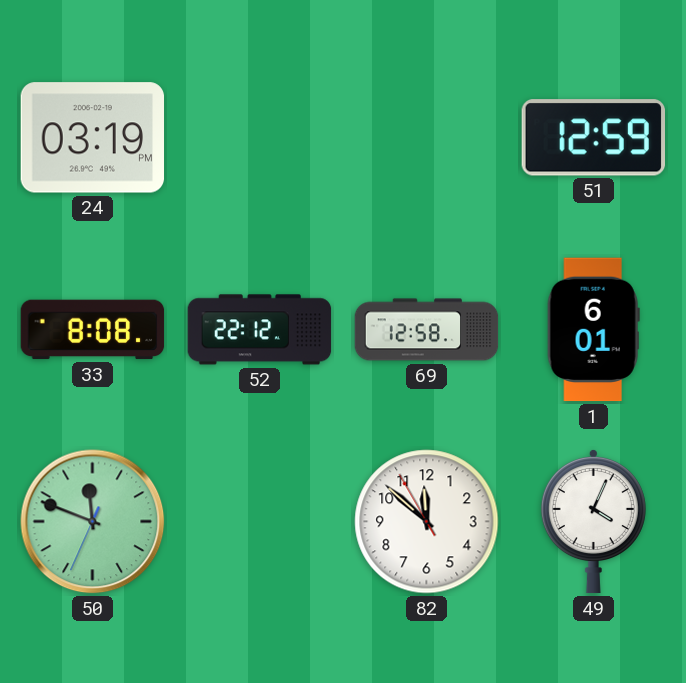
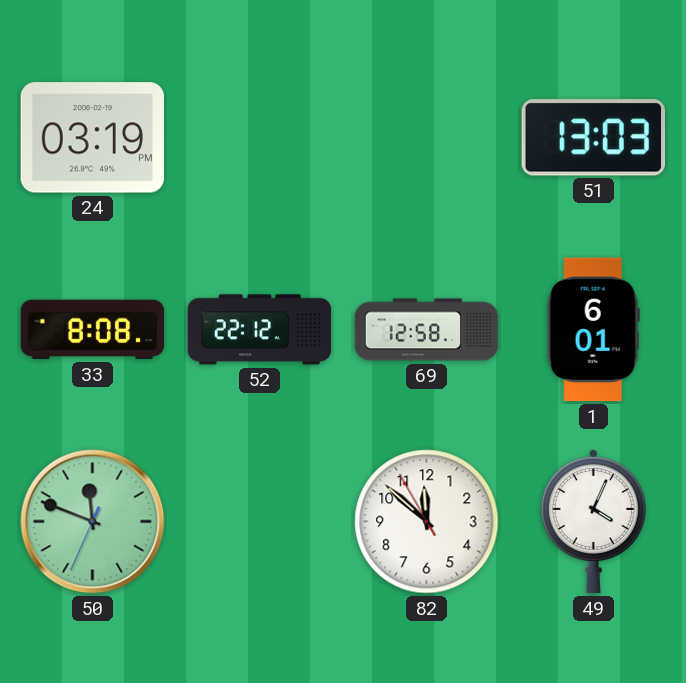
51: 12:59 -> 13:03
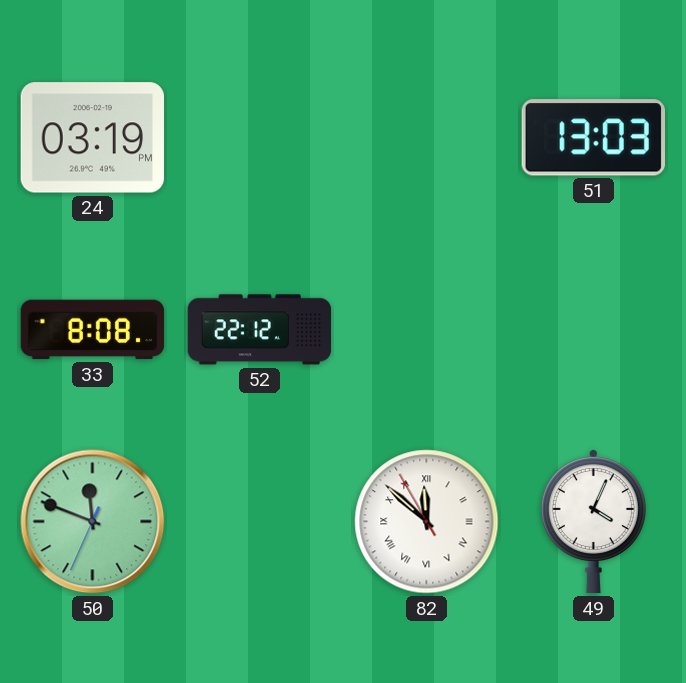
69: 12:58 -> none
1: 6:01 -> none
82 numerals: Arabic -> Roman
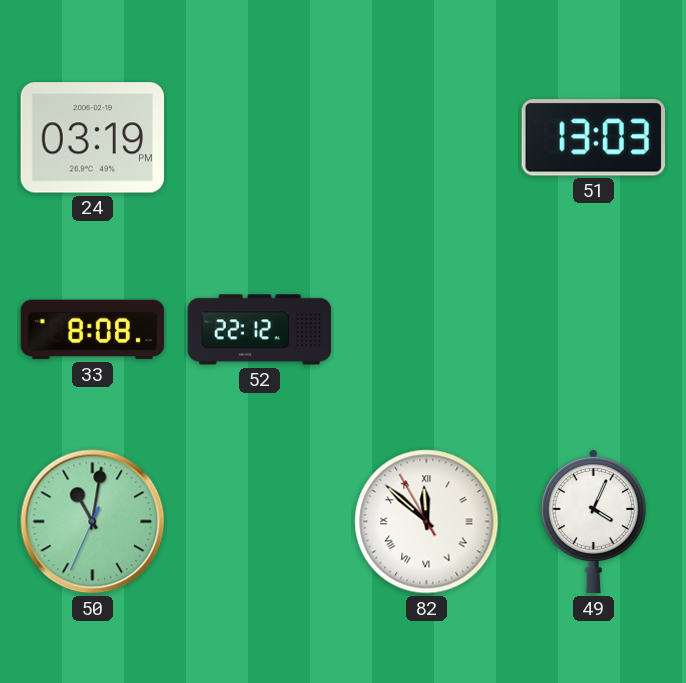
50: 11:48 -> 11:01
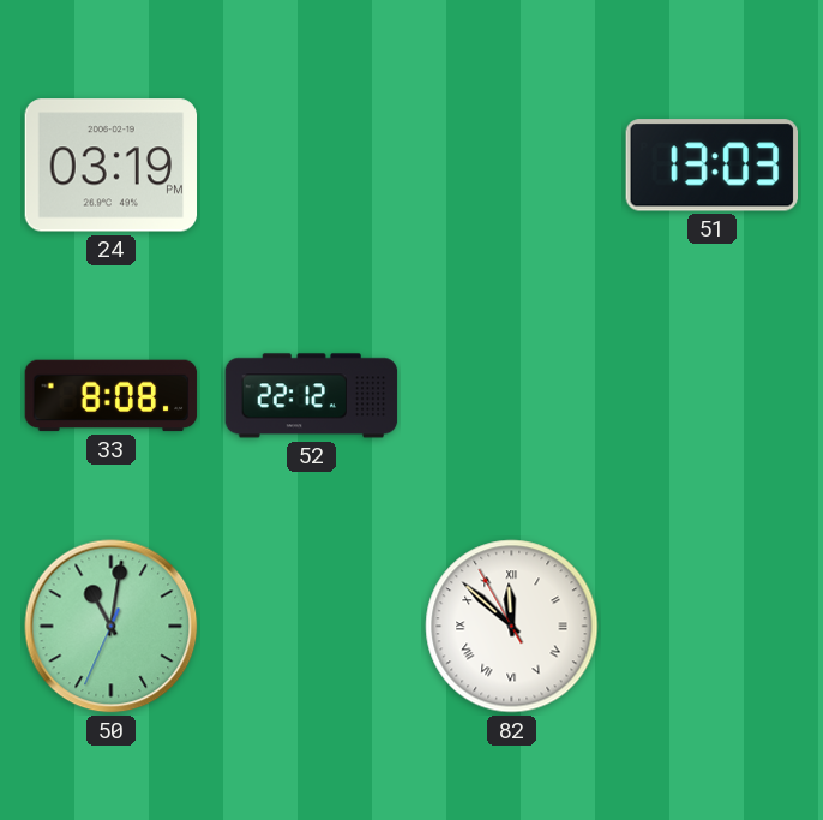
49: 4:04 -> none
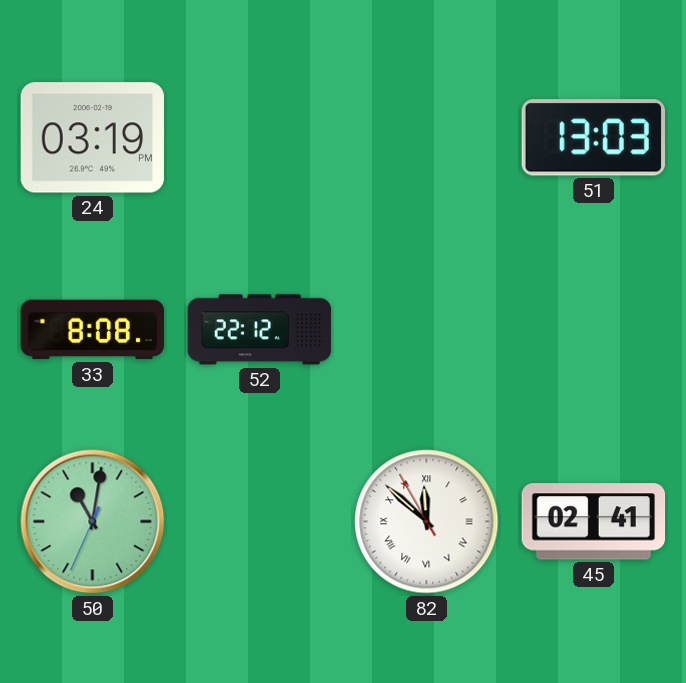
45: none -> 02:41
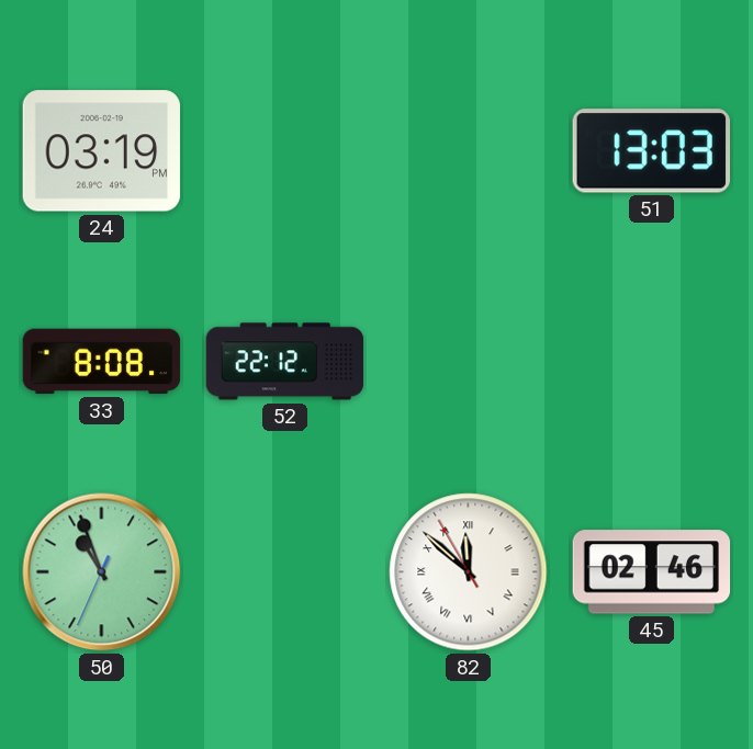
50: 11:01 -> 10:56
45: 02:41 -> 02:46
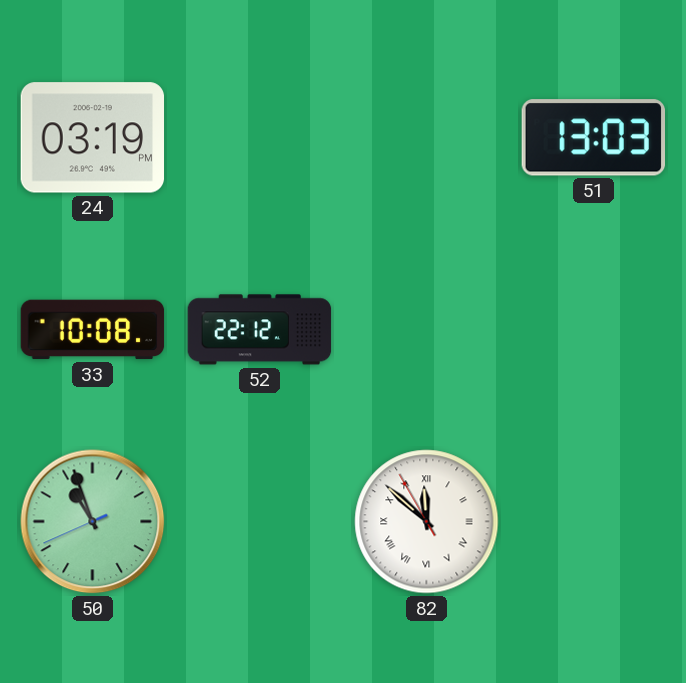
33: 8:08 -> 10:08
50: 10:56:34 -> 10:56:41
45: 02:46 -> none
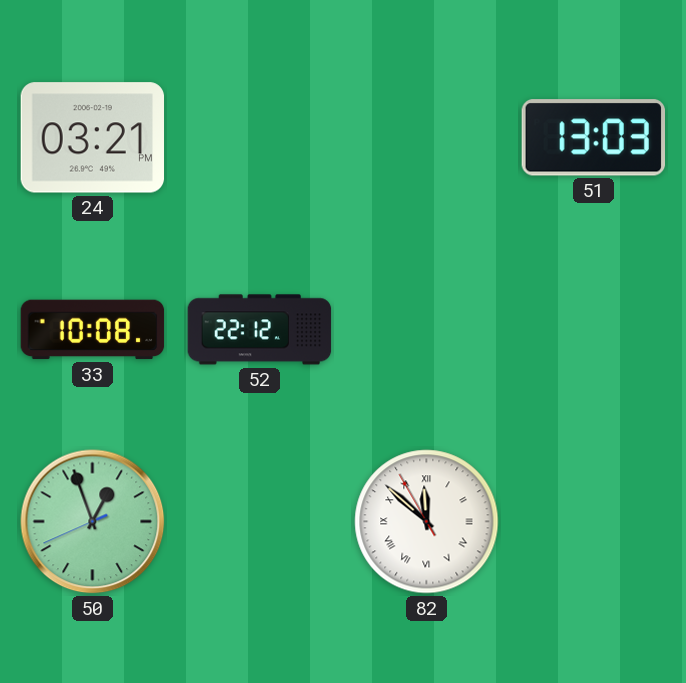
24: 03:19 -> 03:21
50: 10:56 -> 12:56
